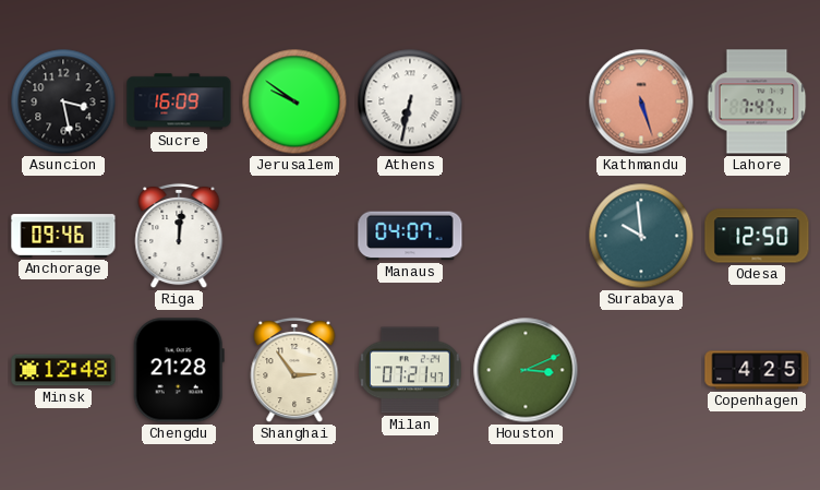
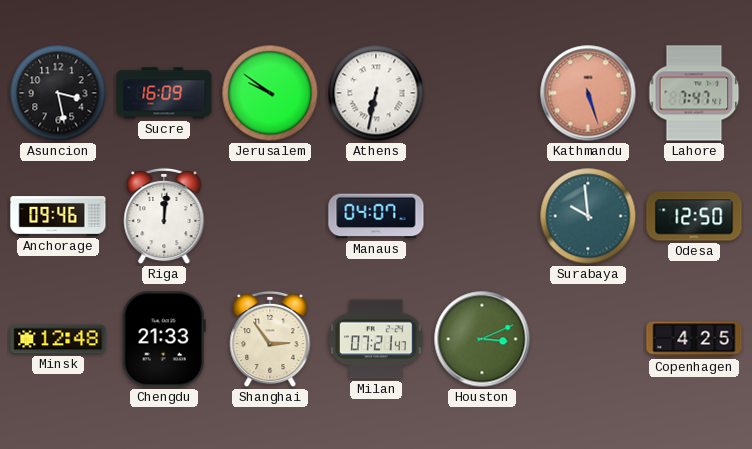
Chengdu: 21:28 -> 21:33
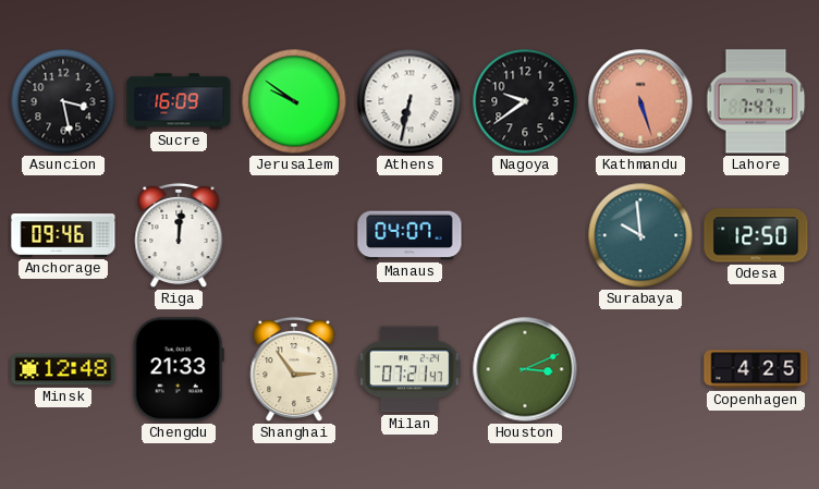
Nagoya: none -> 9:39
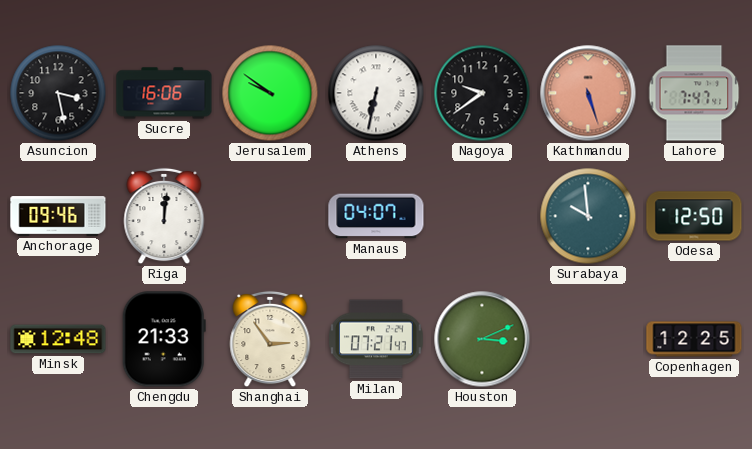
Sucre: 16:09 -> 16:06
Copenhagen: 4:25 -> 12:25
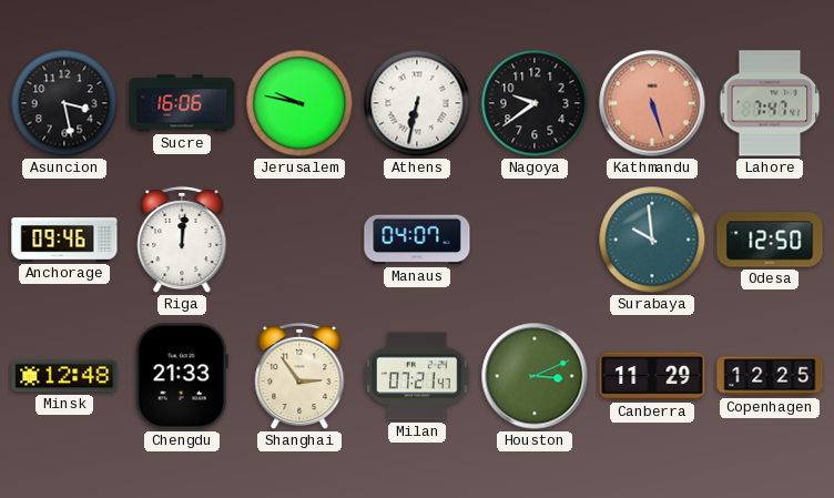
Jerusalem: 9:51 -> 9:47
Canberra: none -> 11:29
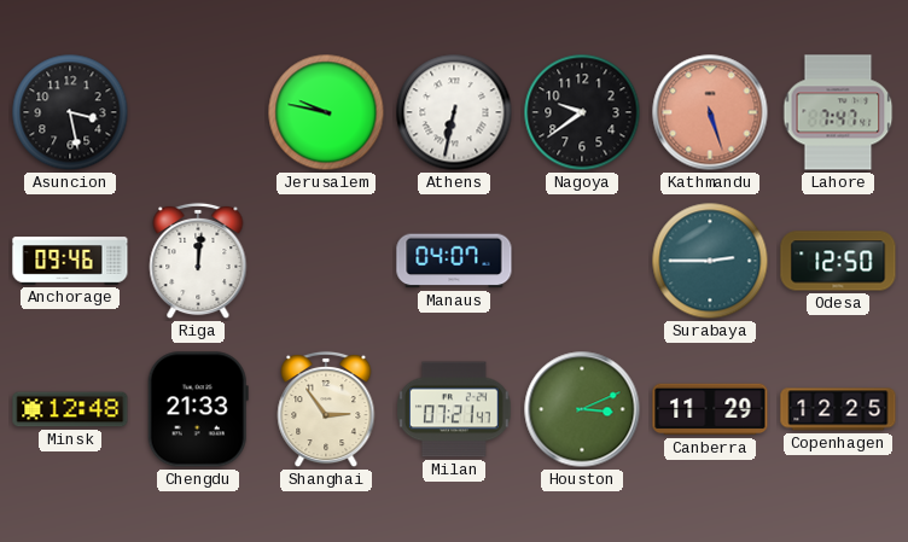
Sucre: 16:06 -> none
Surabaya: 9:59 -> 2:45
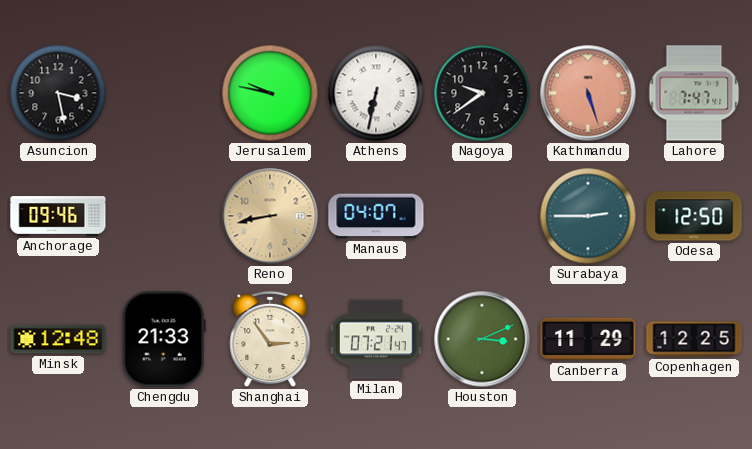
Riga: 12:01 -> none
Reno: none -> 8:43
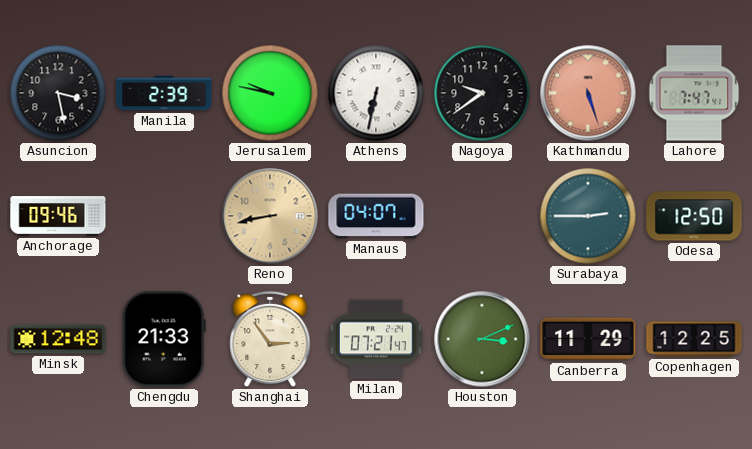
Manila: none -> 2:39
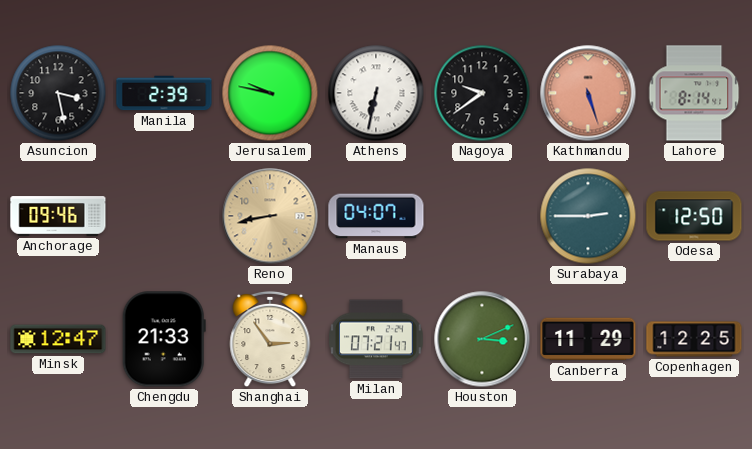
Lahore: 7:47 -> 8:14
Minsk: 12:48 -> 12:47
